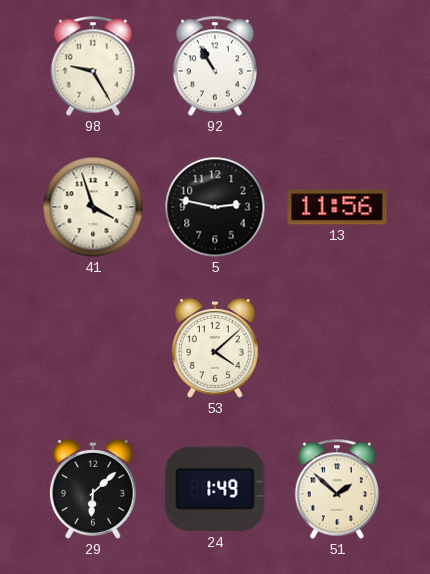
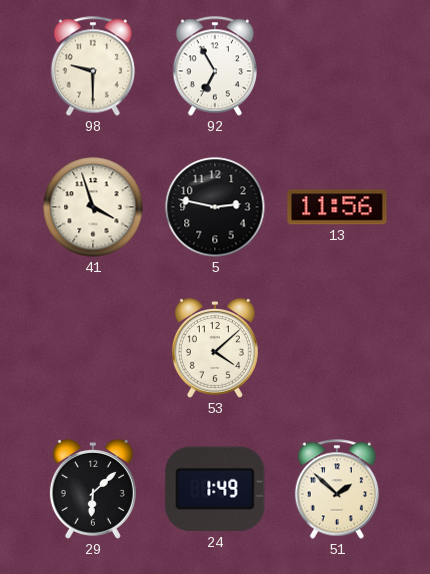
98: 9:25 -> 9:30
92: 10:55 -> 6:55
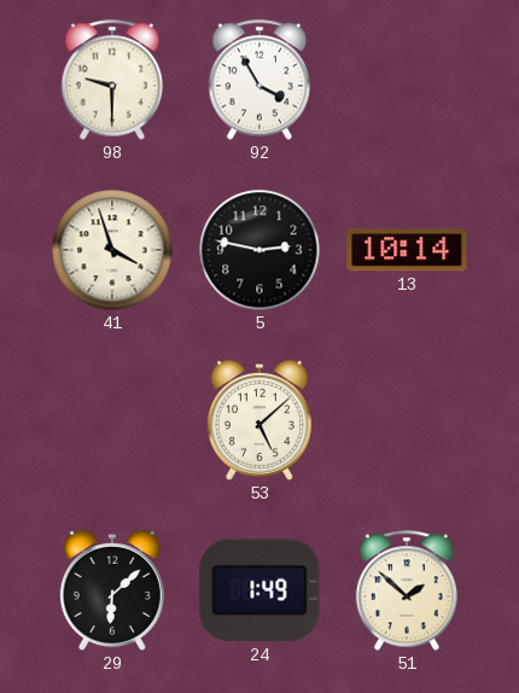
92: 6:55 -> 3:55
13: 11:56 -> 10:14
53: 4:08 -> 5:08
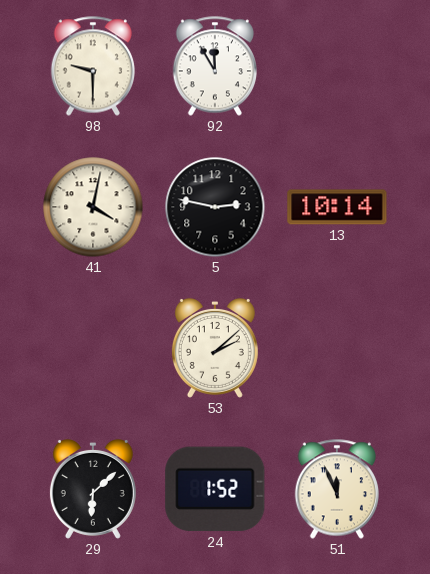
92: 3:55 -> 11:55
41: 3:57 -> 4:02
53: 5:08 -> 2:08
24: 1:49 -> 1:52
51: 1:52 -> 11:56
